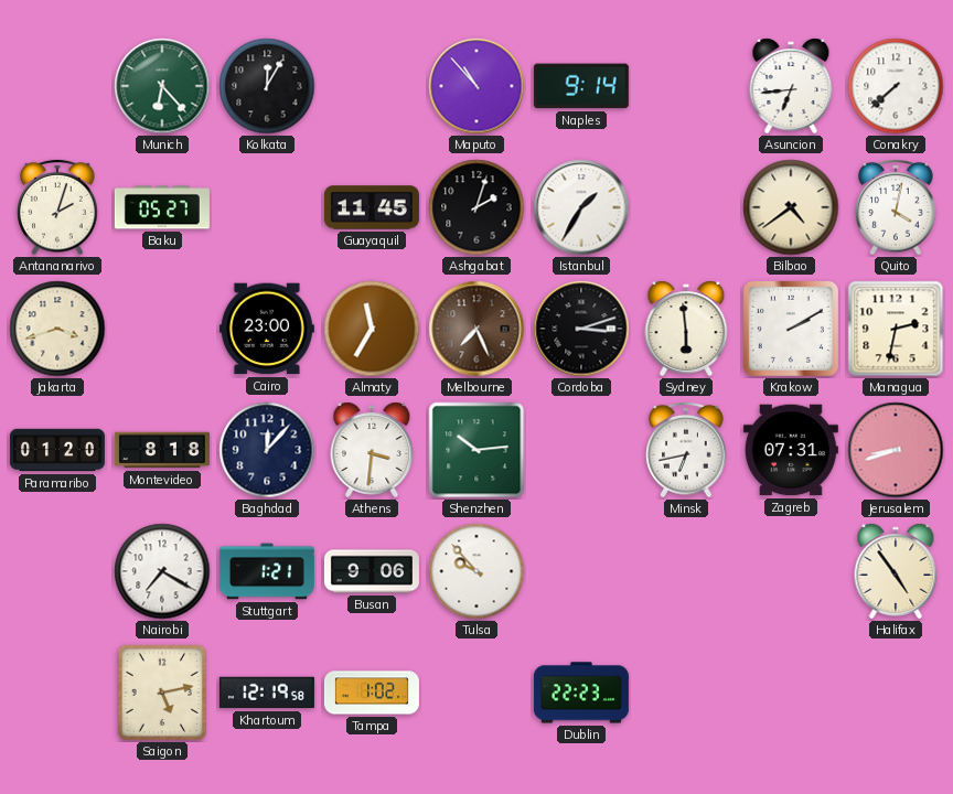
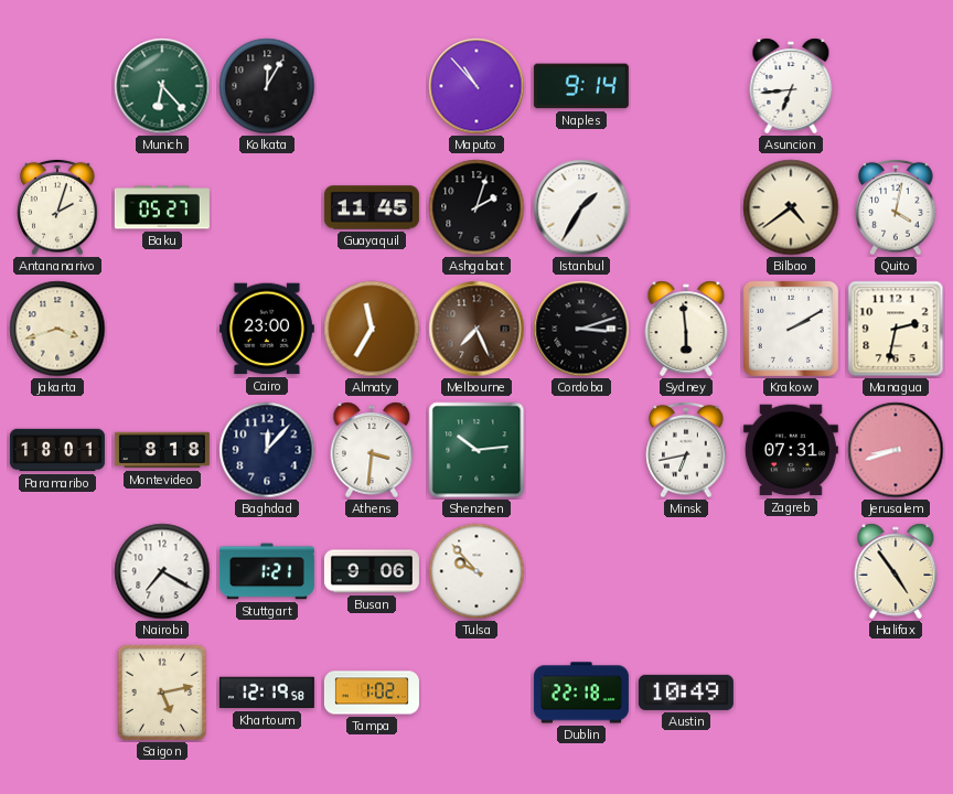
Conakry: 7:38 -> none
Paramaribo: 01:20 -> 18:01
Dublin: 22:23 -> 22:18
Austin: none -> 10:49
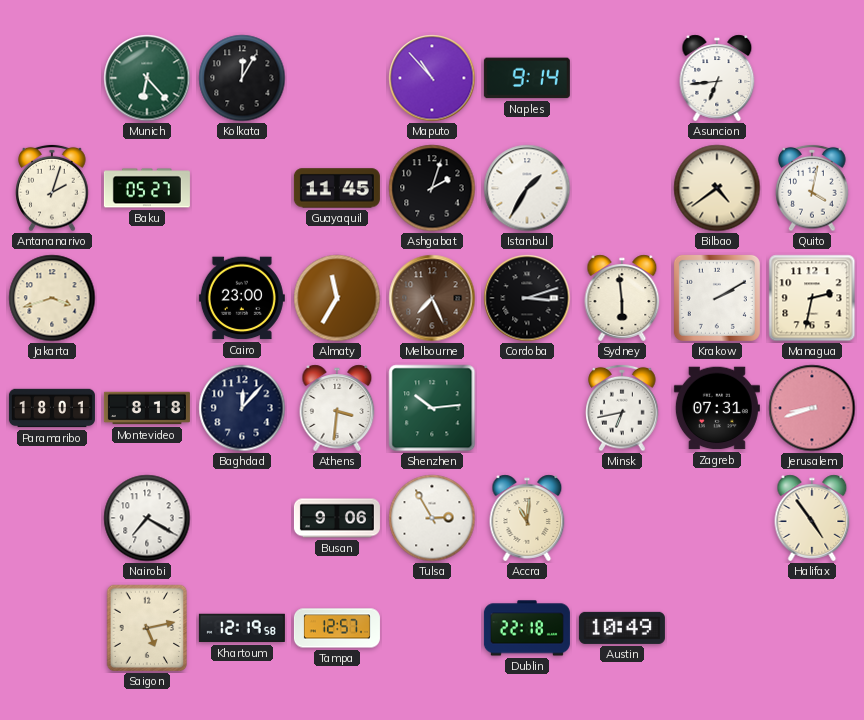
Stuttgart: 1:21 -> none
Tulsa: 9:53 -> 2:55
Accra: none -> 11:01
Tampa: 1:02 -> 12:57
